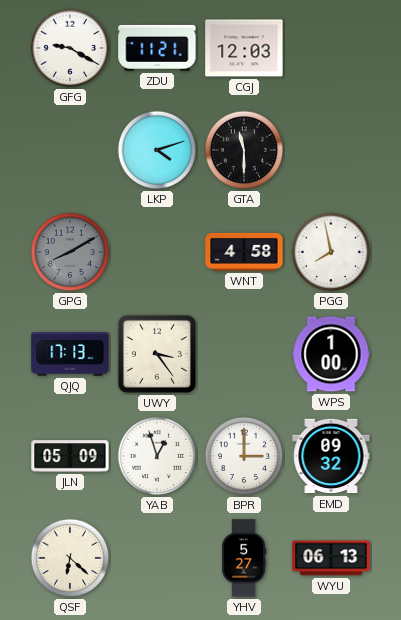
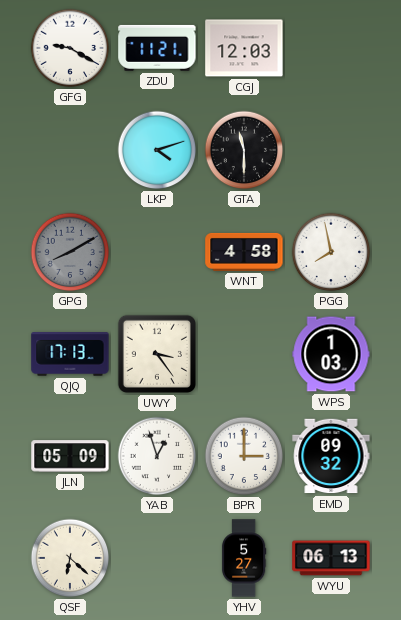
WPS: 1:00 -> 1:03
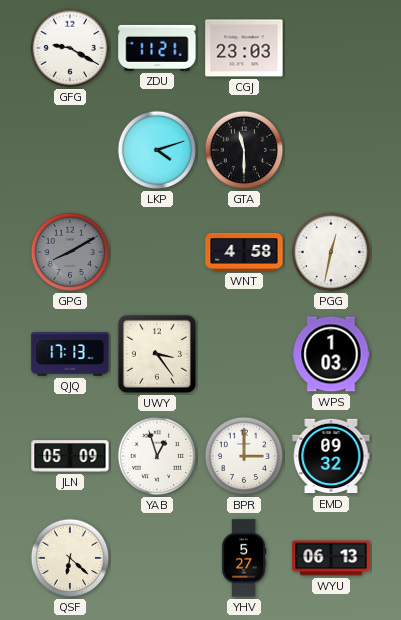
CGJ: 12:03 -> 23:03
PGG: 7:58 -> 12:32
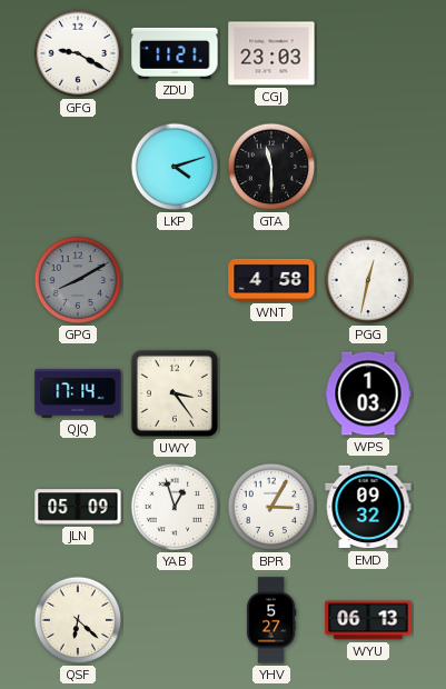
QJQ: 17:13 -> 17:14
BPR: 3:00 -> 3:05
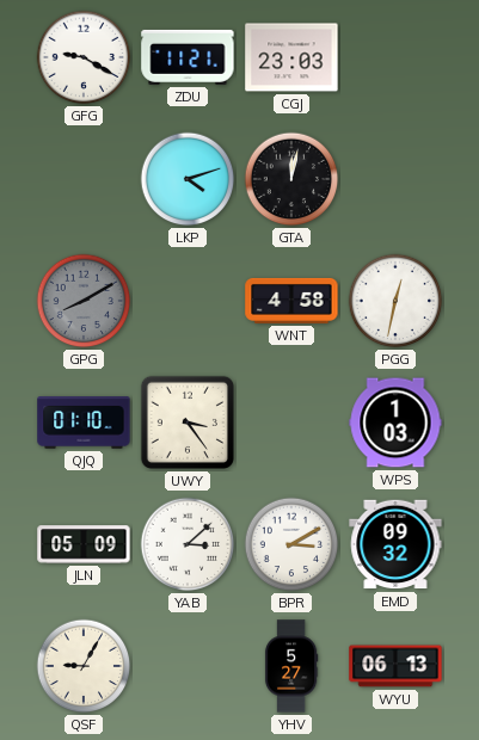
GTA: 11:30 -> 12:02
QJQ: 17:14 -> 01:10
YAB: 12:57 -> 3:08
BPR: 3:05 -> 3:10
QSF: 6:22 -> 9:05
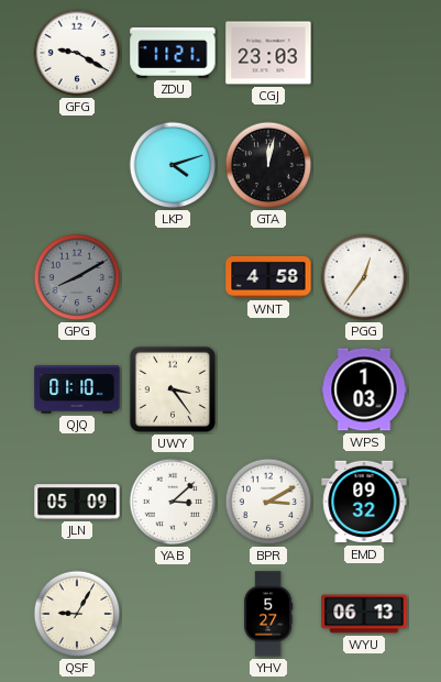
PGG: 12:32 -> 12:36
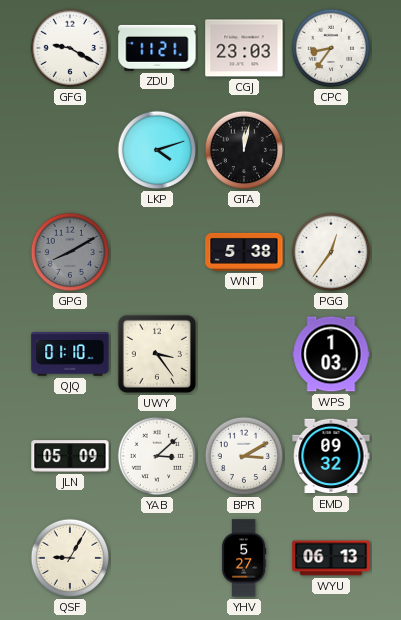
CPC: none -> 8:36
WNT: 4:58 -> 5:38
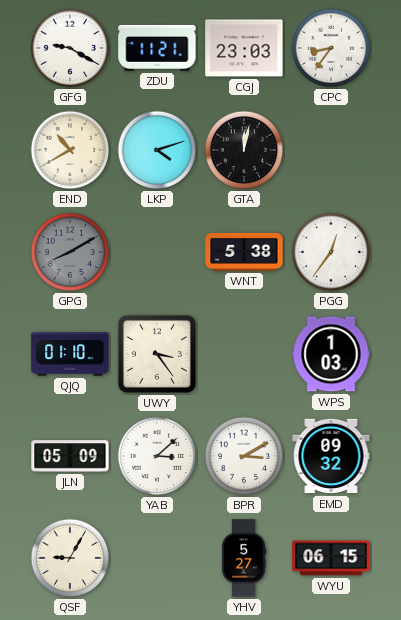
END: none -> 10:40
WYU: 06:13 -> 06:15
